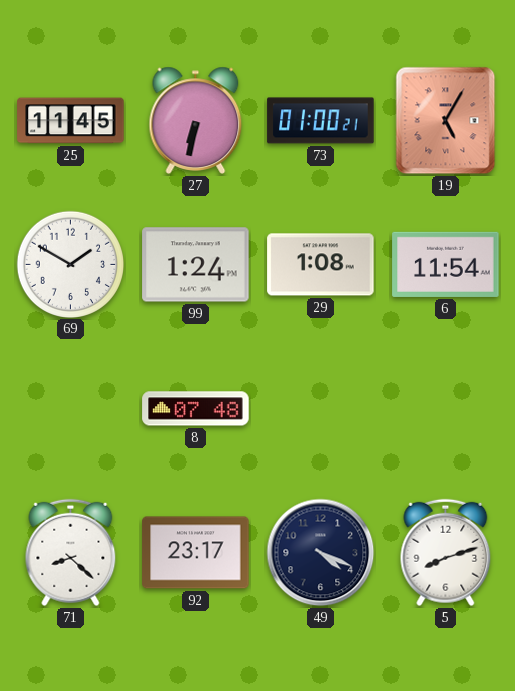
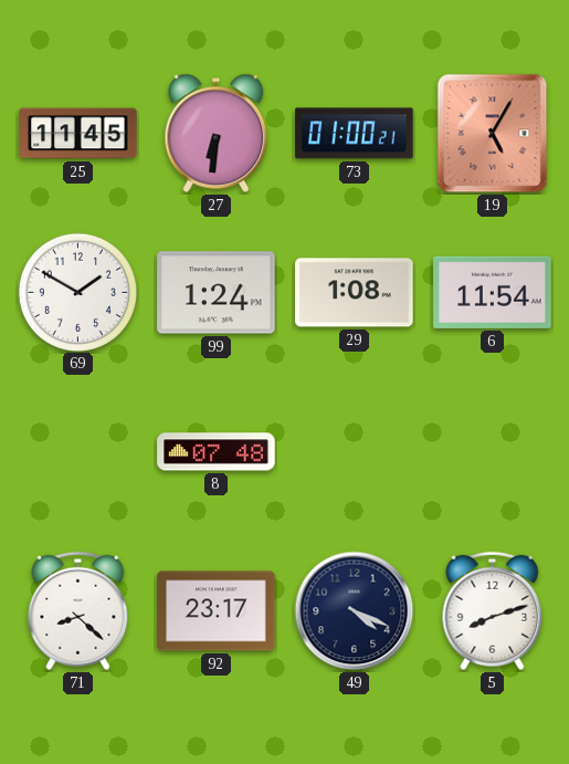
27: 6:32 -> 6:31
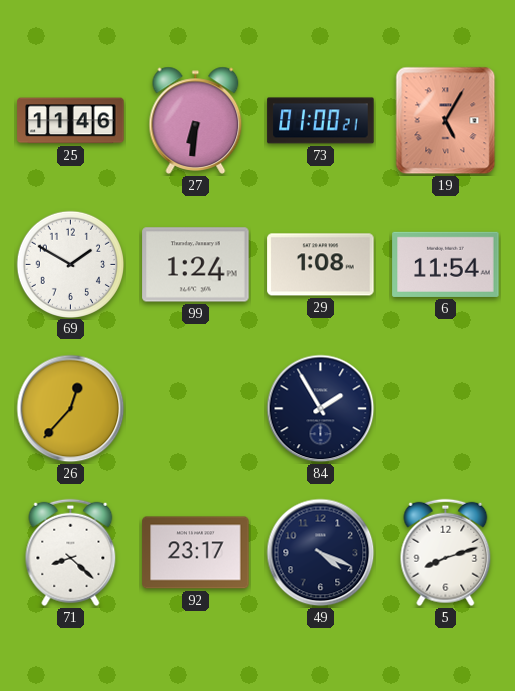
25: 11:45 -> 11:46
26: none -> 12:37
8: 07:48 -> none
84: none -> 1:55
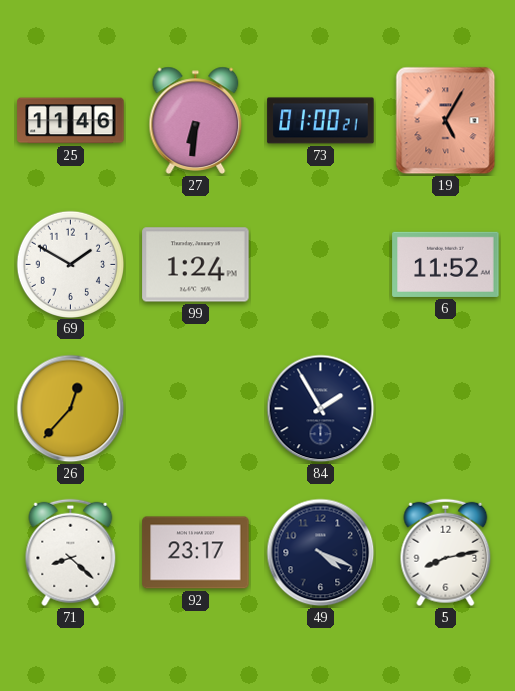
29: 1:08 -> none
6: 11:54 -> 11:52
5: 8:12 -> 8:13
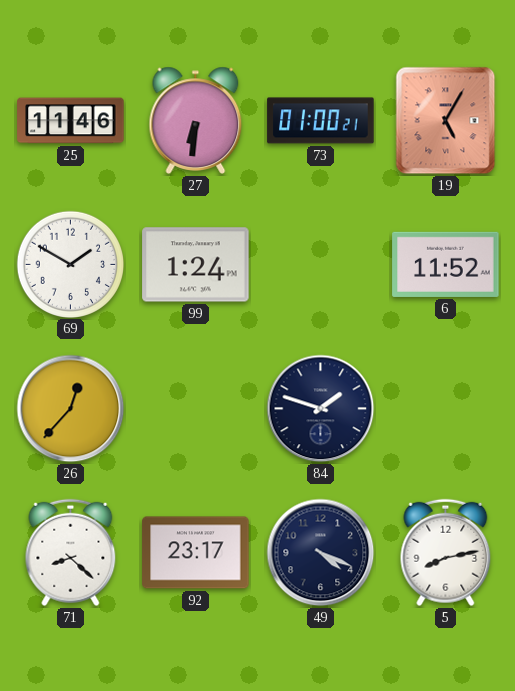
84: 1:55 -> 1:48
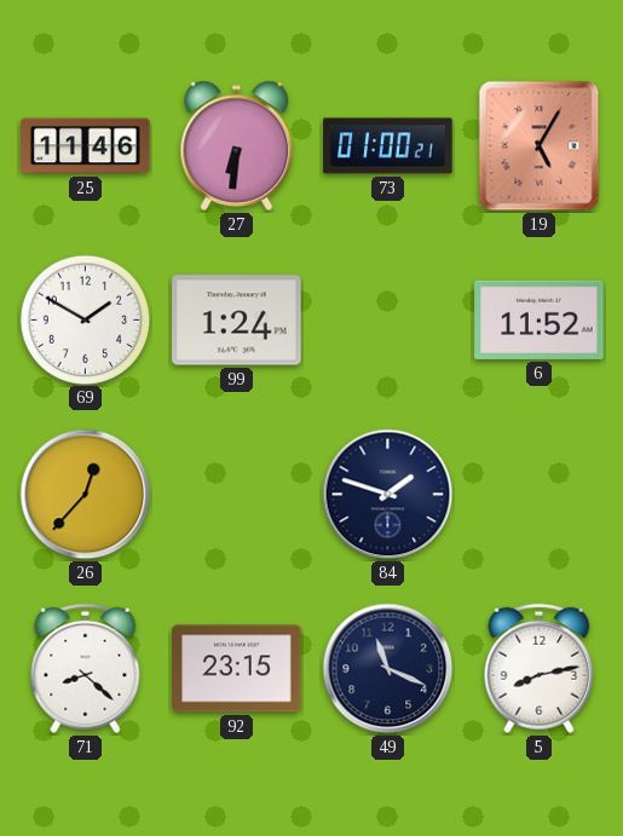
92: 23:17 -> 23:15
49: 4:19 -> 11:19
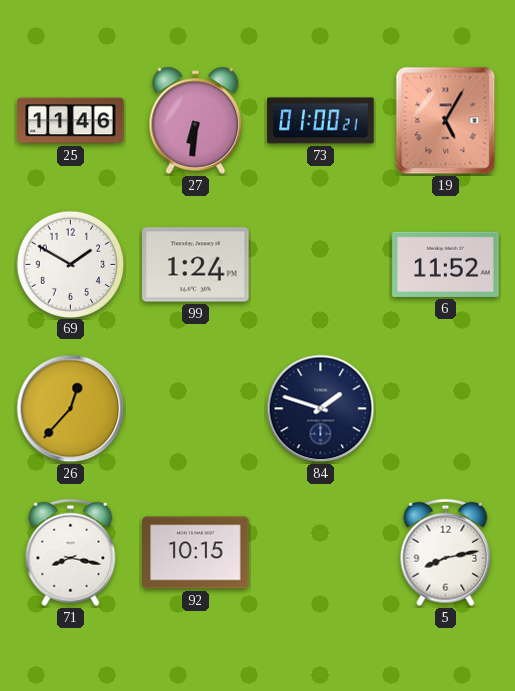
71: 8:22 -> 8:17
92: 23:15 -> 10:15
49: 11:19 -> none
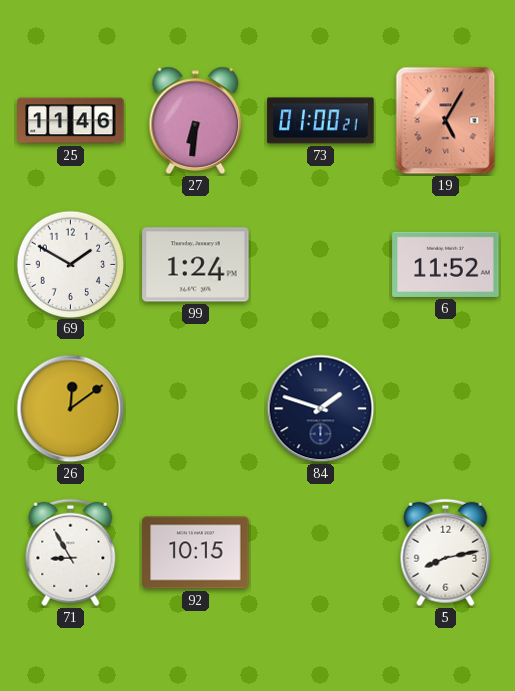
26: 12:37 -> 12:09
71: 8:17 -> 8:55
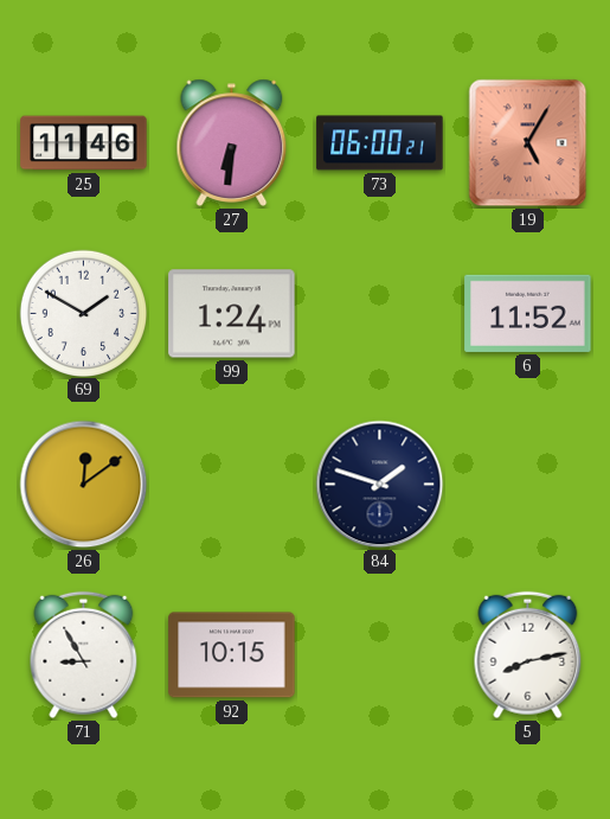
73: 01:00 -> 06:00
